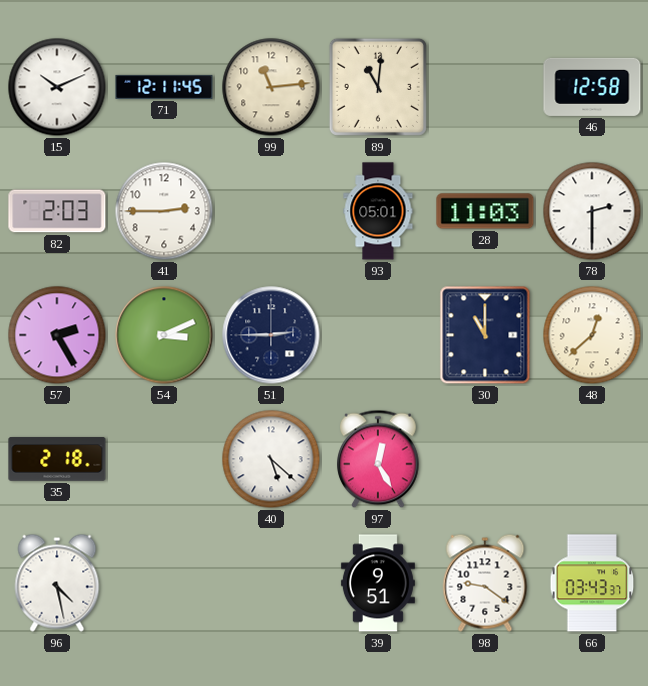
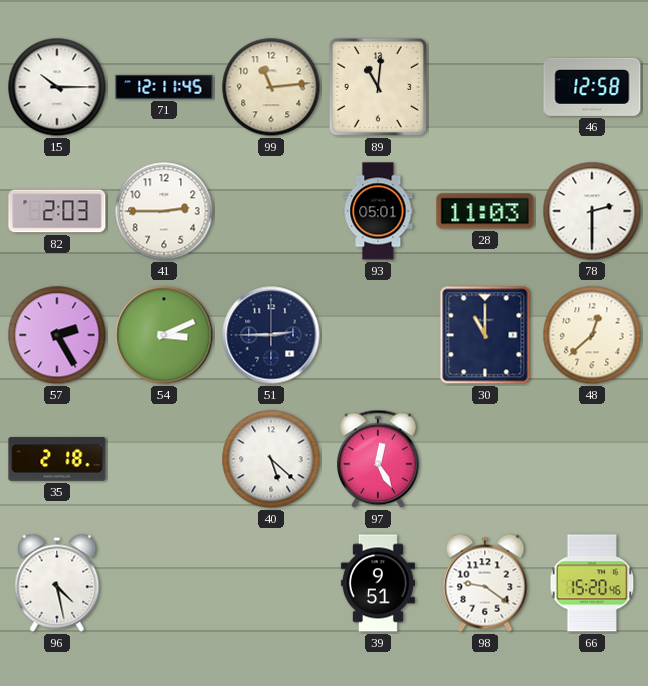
15: 10:11 -> 10:15
66: 03:43 -> 15:20
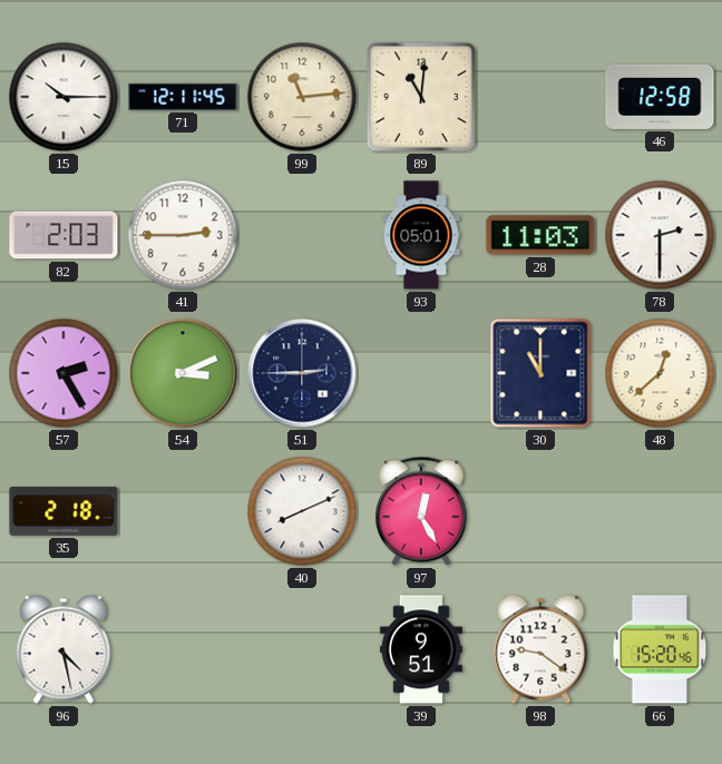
40: 5:22 -> 8:11
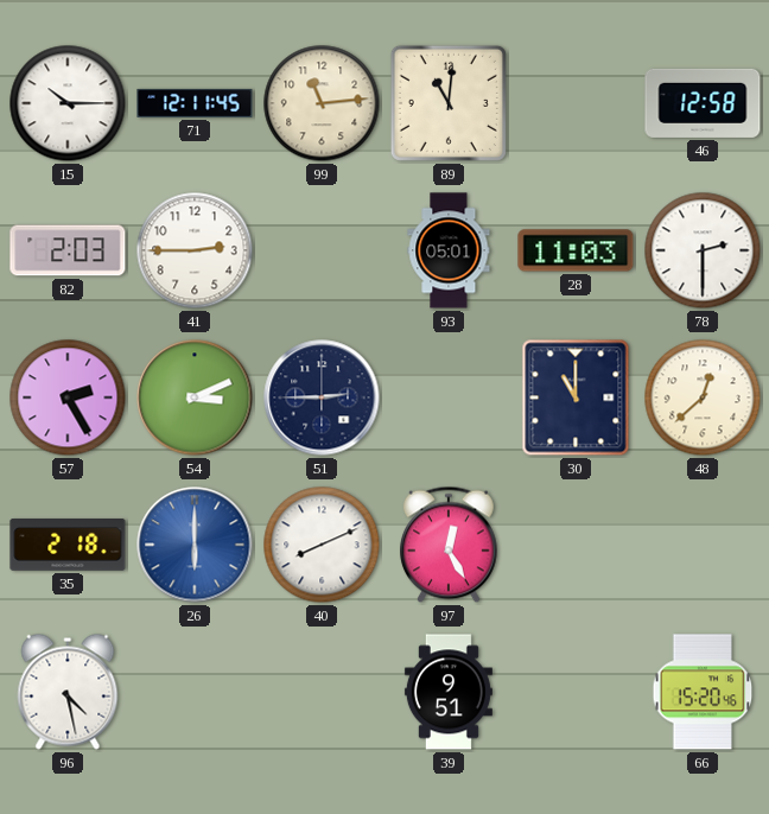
26: none -> 6:00
98: 9:21 -> none
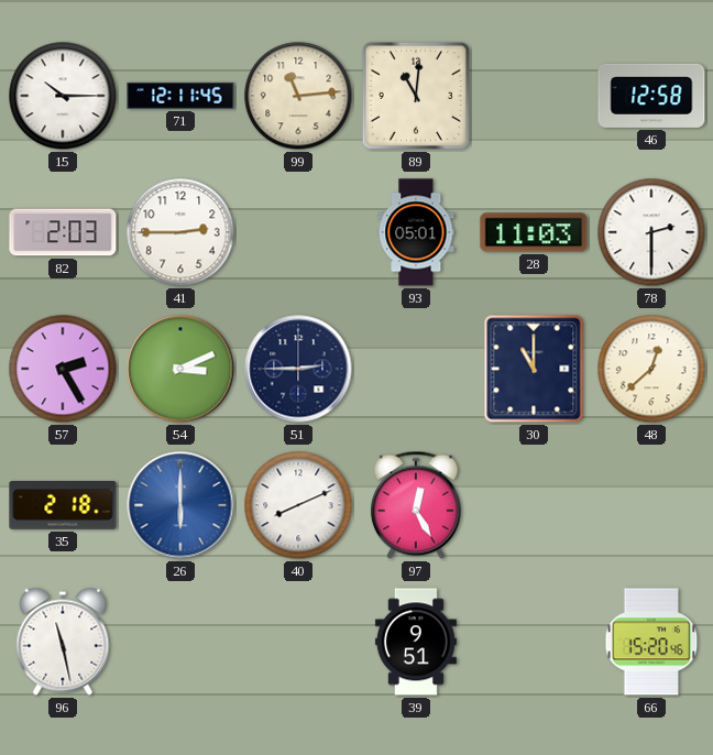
96: 4:28 -> 11:28
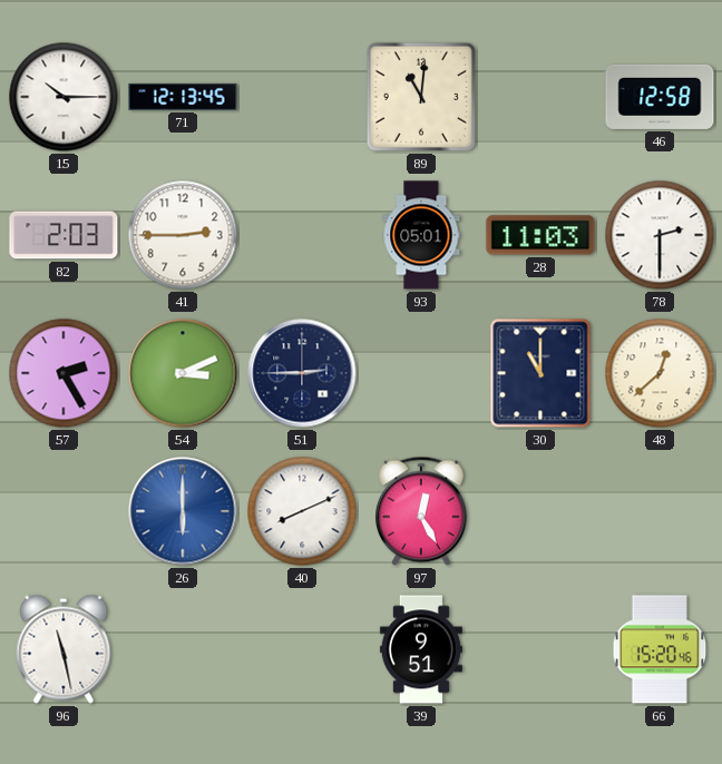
71: 12:11 -> 12:13
99: 11:14 -> none
35: 2:18 -> none
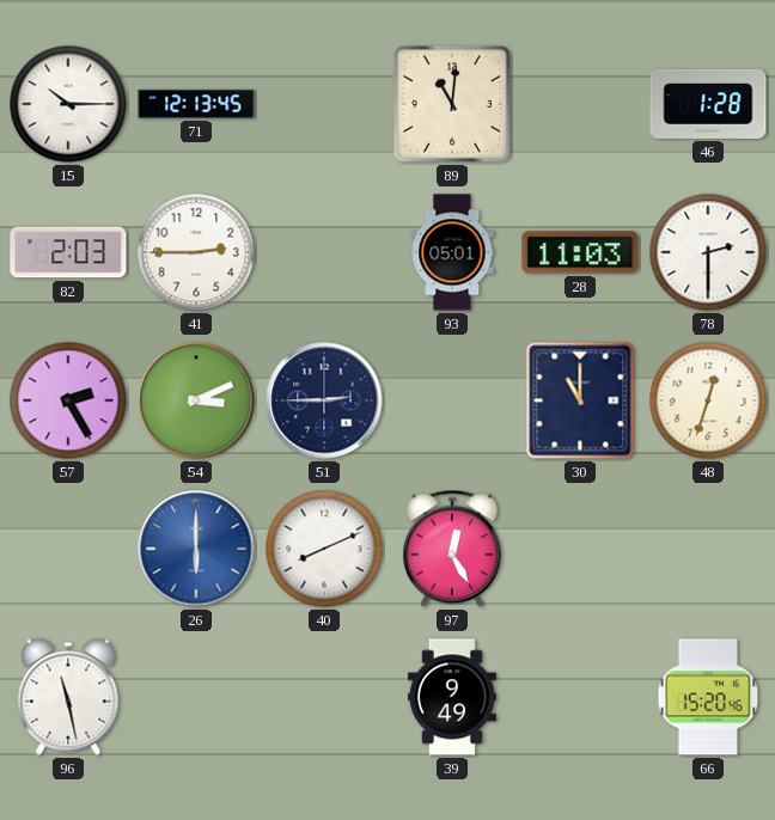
46: 12:58 -> 1:28
48: 12:38 -> 12:33
39: 9:51 -> 9:49
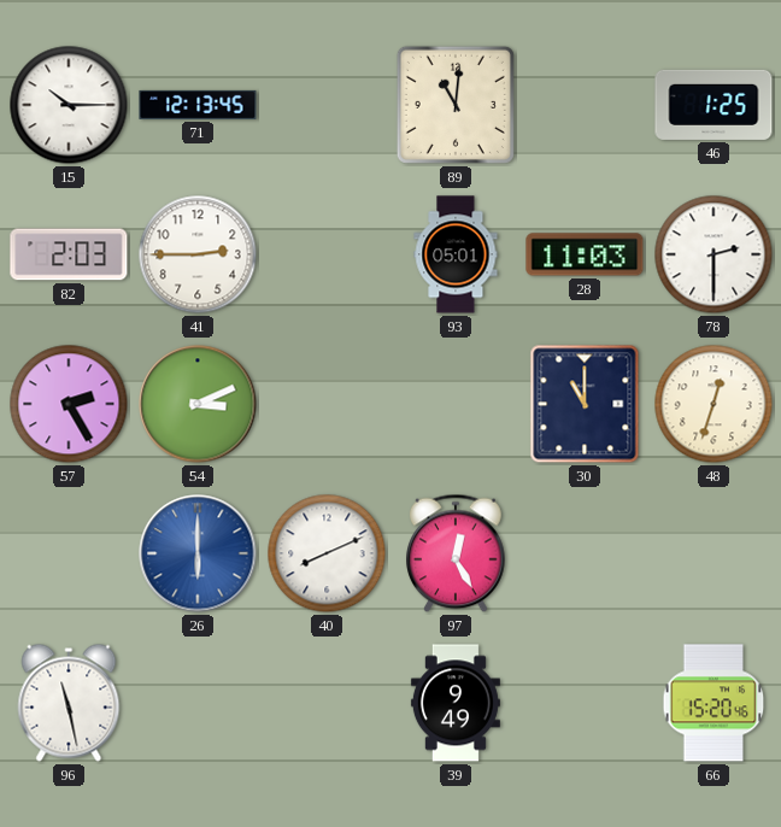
46: 1:28 -> 1:25
51: 2:45 -> none
